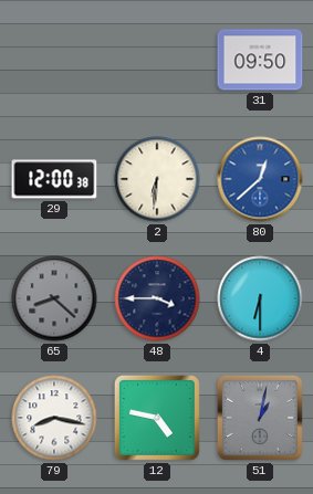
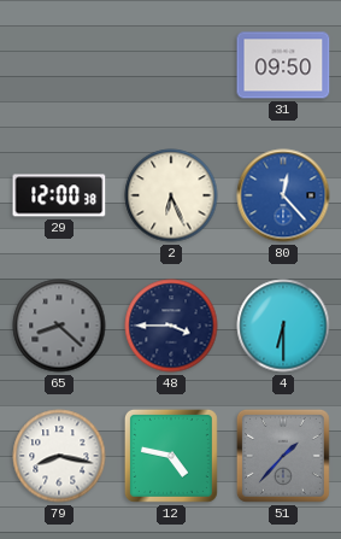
2: 6:31 -> 6:26
80: 12:38 -> 12:23
51: 1:02 -> 1:37
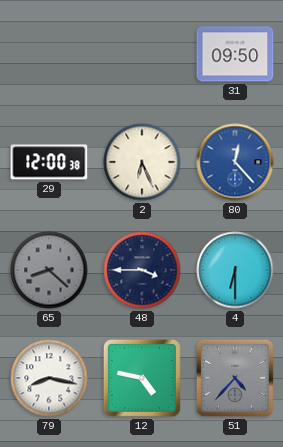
51: 1:37 -> 4:37
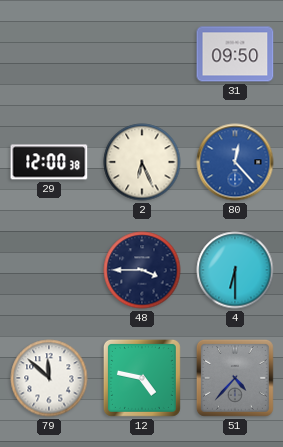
65: 8:22 -> none
79: 8:17 -> 11:52
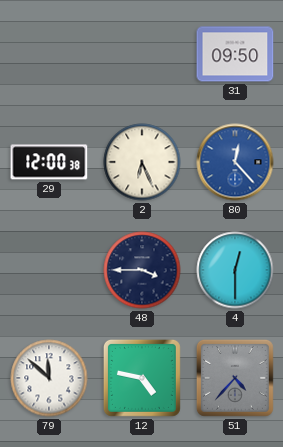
4: 6:30 -> 12:30
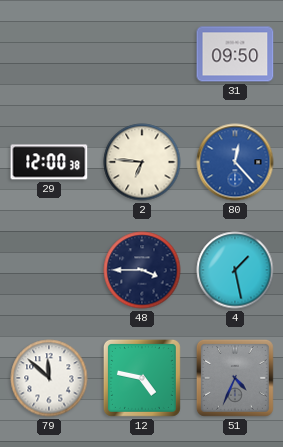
2: 6:26 -> 6:46
4: 12:30 -> 1:28
51: 4:37 -> 4:34
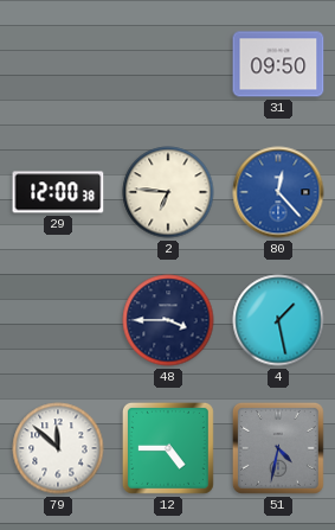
12: 4:47 -> 4:45
51: 4:34 -> 4:32
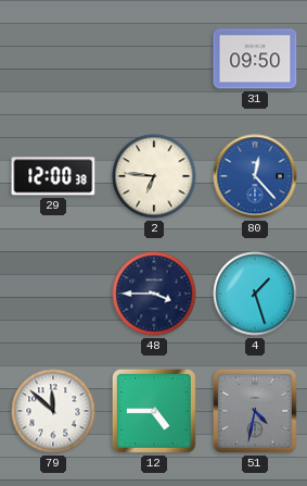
4: 1:28 -> 1:27
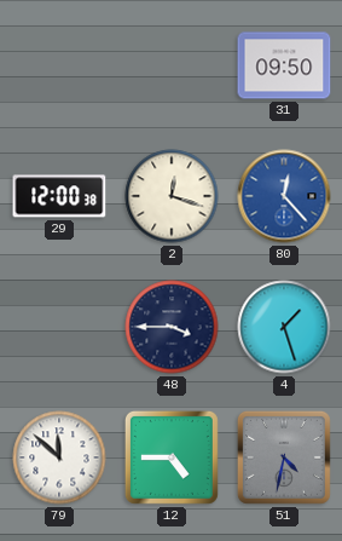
2: 6:46 -> 12:18
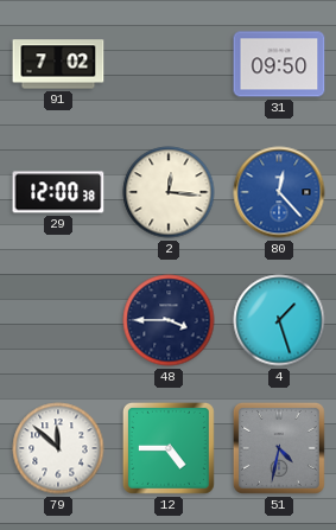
91: none -> 7:02
2: 12:18 -> 12:16
